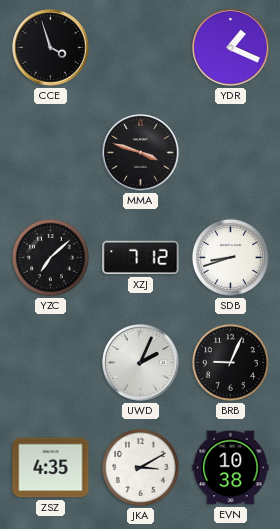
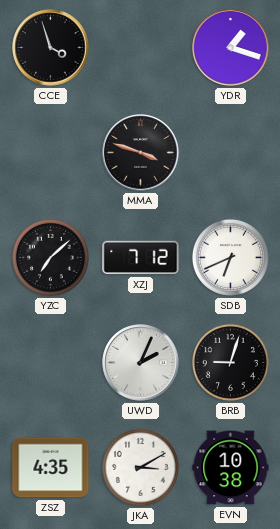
YDR: 1:19 -> 1:18
SDB: 8:42 -> 6:41
BRB: 9:04 -> 9:03
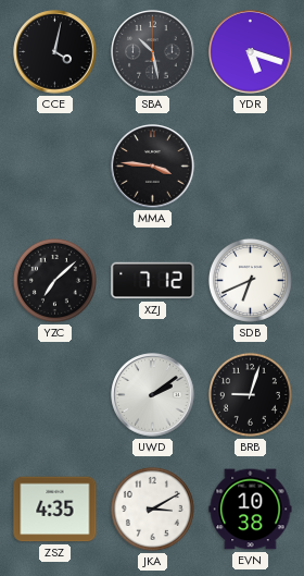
CCE: 3:57 -> 4:02
SBA: none -> 10:28
YDR: 1:18 -> 5:18
MMA: 3:48 -> 3:46
UWD: 2:04 -> 2:09
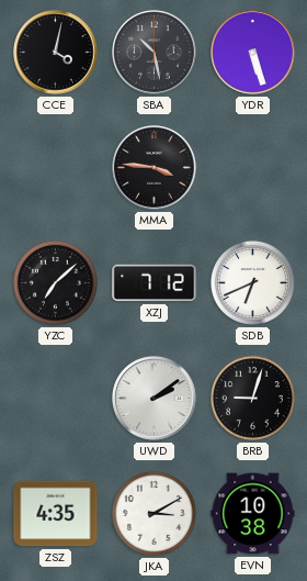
YDR: 5:18 -> 5:27
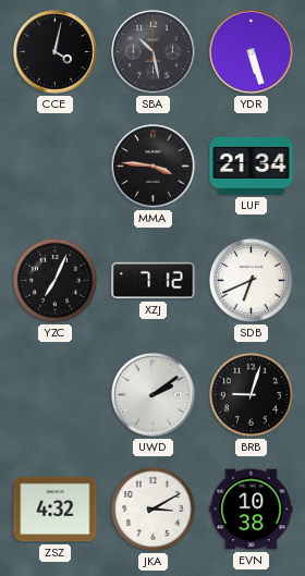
LUF: none -> 21:34
YZC: 7:08 -> 7:04
ZSZ: 4:35 -> 4:32
